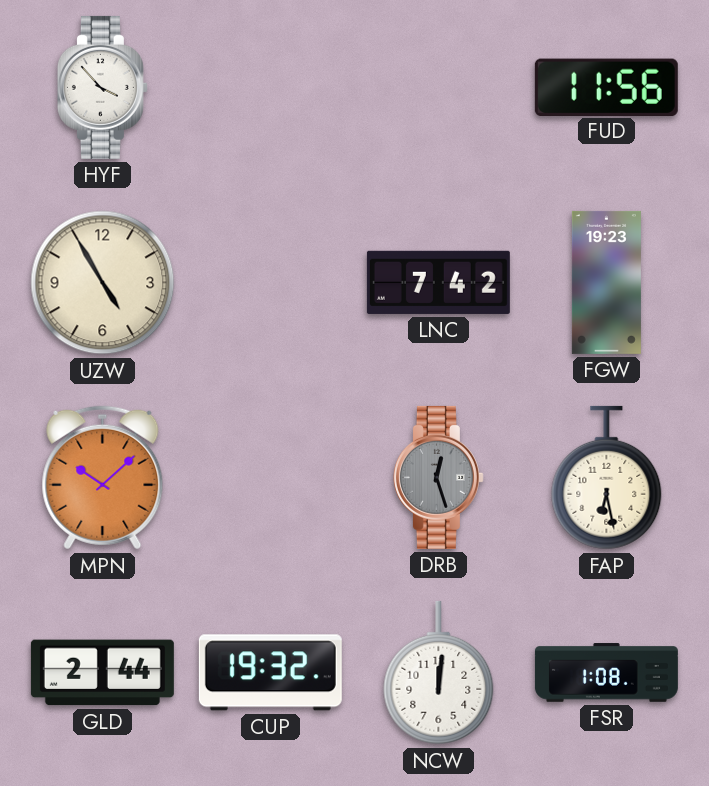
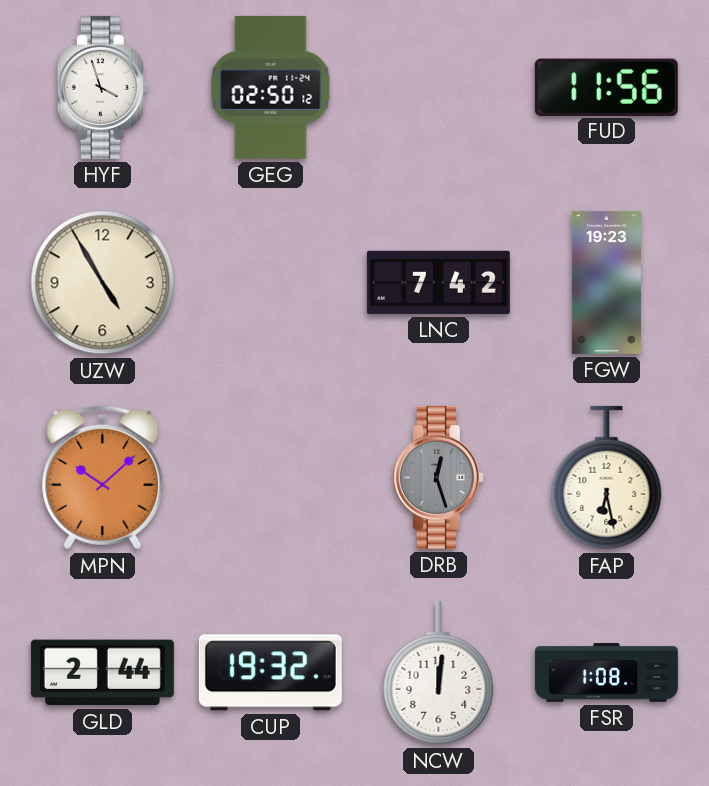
HYF: 3:53 -> 3:57
GEG: none -> 02:50
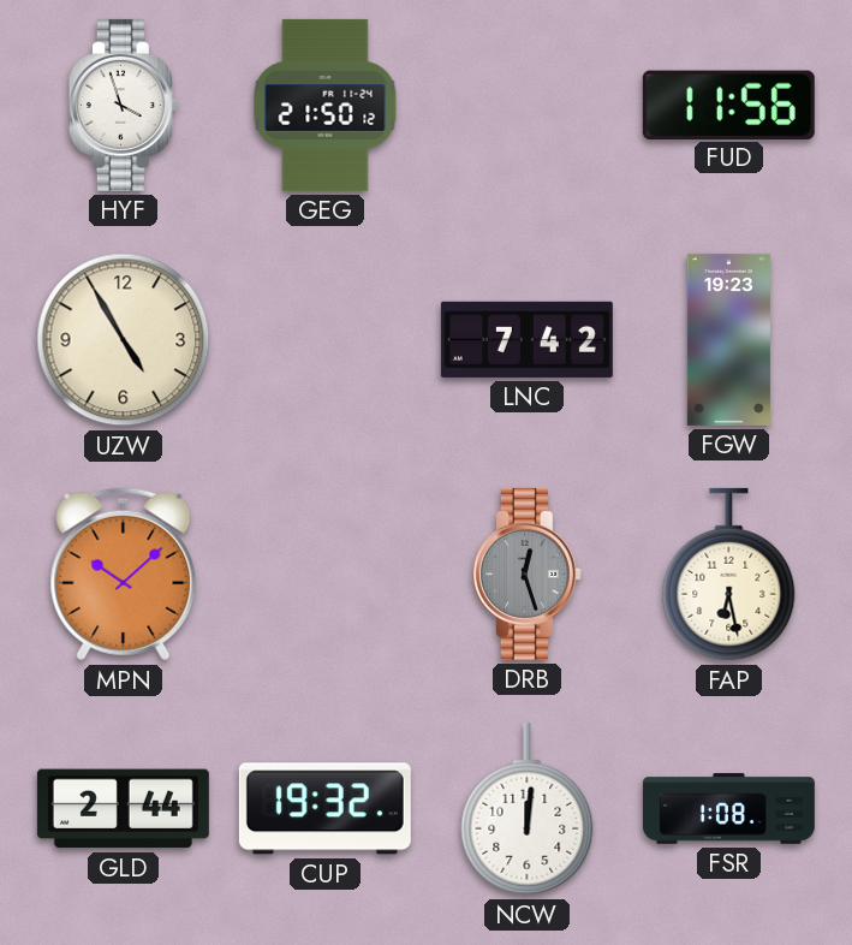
GEG: 02:50 -> 21:50
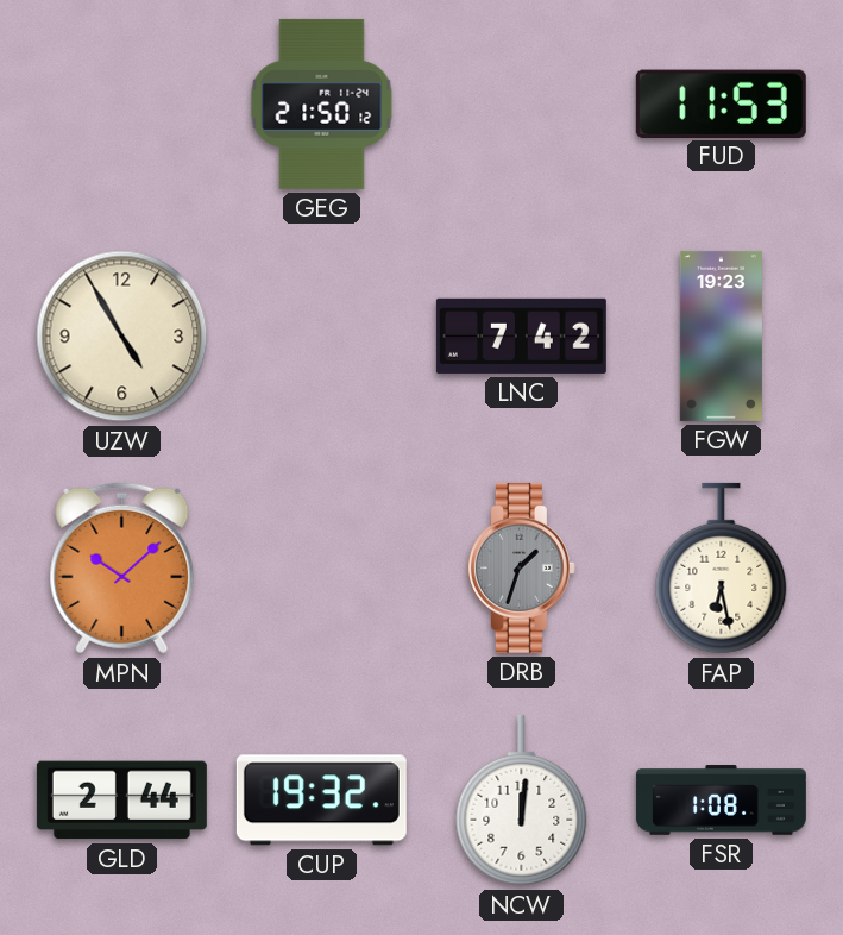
HYF: 3:57 -> none
FUD: 11:56 -> 11:53
DRB: 12:27 -> 1:33
